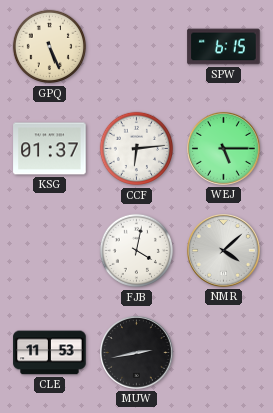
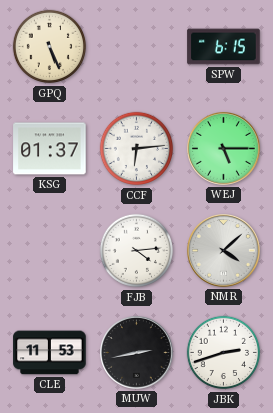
FJB: 4:02 -> 4:14
JBK: none -> 2:42
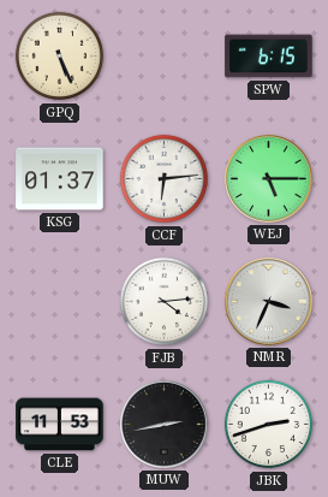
NMR: 4:08 -> 3:34
